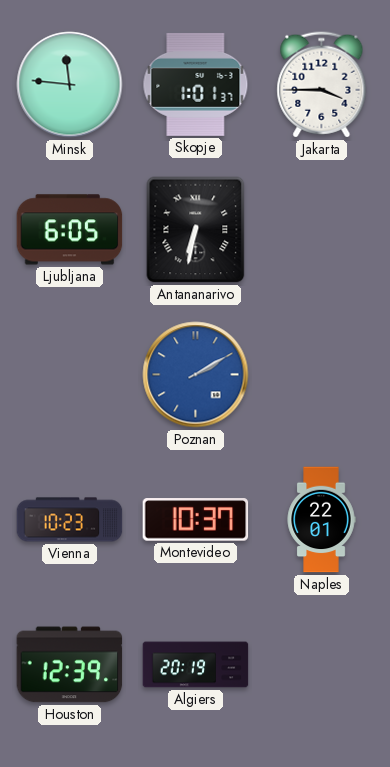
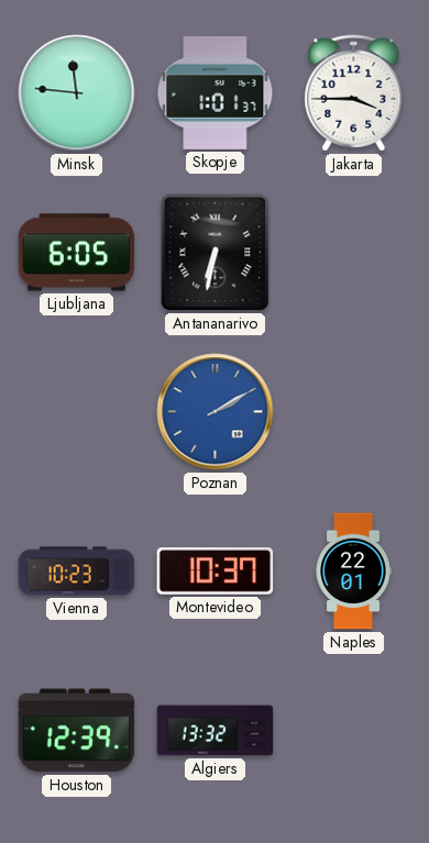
Algiers: 20:19 -> 13:32
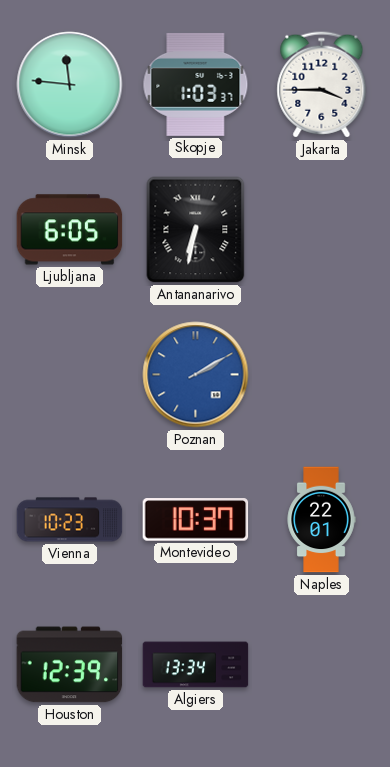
Skopje: 1:01 -> 1:03
Algiers: 13:32 -> 13:34
